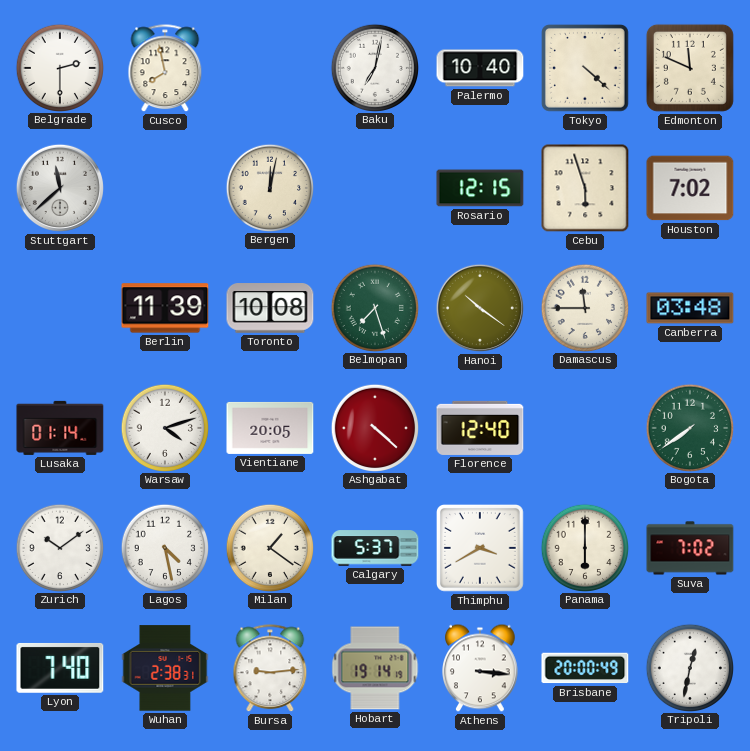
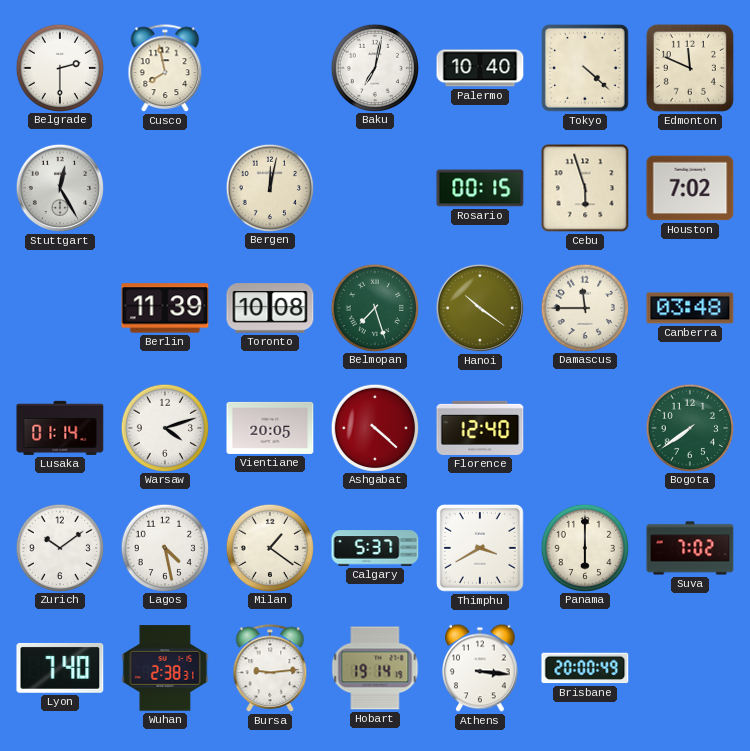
Stuttgart: 11:38 -> 12:25
Rosario: 12:15 -> 00:15
Tripoli: 12:32 -> none
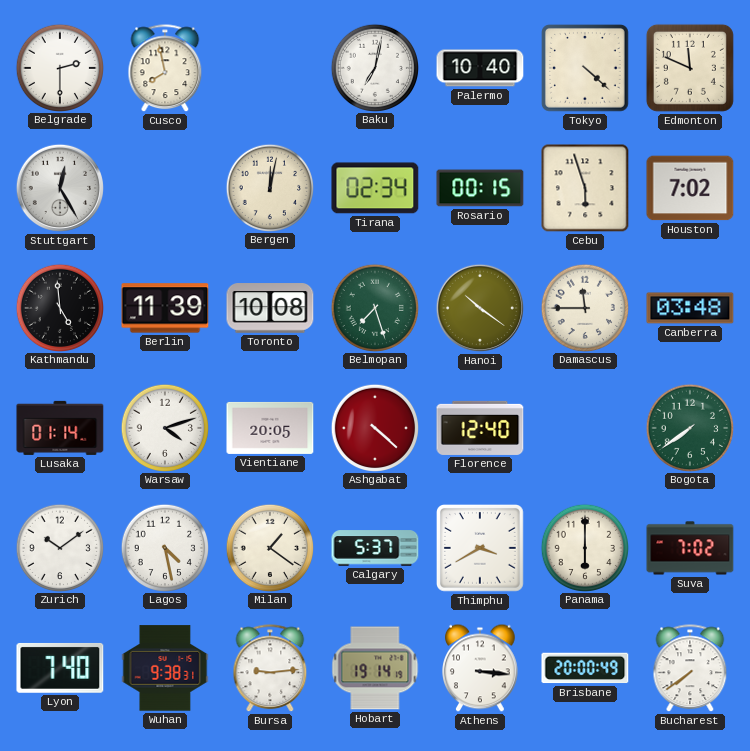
Tirana: none -> 02:34
Kathmandu: none -> 4:59
Wuhan: 2:38 -> 9:38
Bucharest: none -> 7:39
